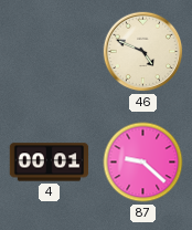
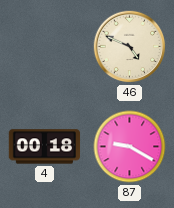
4: 00:01 -> 00:18
87: 9:22 -> 9:20
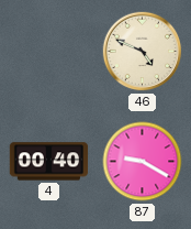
4: 00:18 -> 00:40
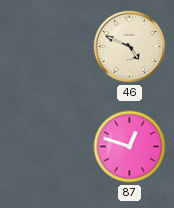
4: 00:40 -> none
87: 9:20 -> 12:48
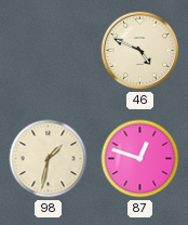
98: none -> 1:32
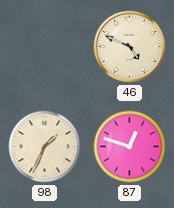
98: 1:32 -> 1:34
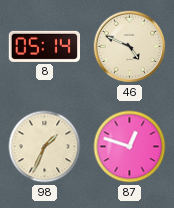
8: none -> 05:14
